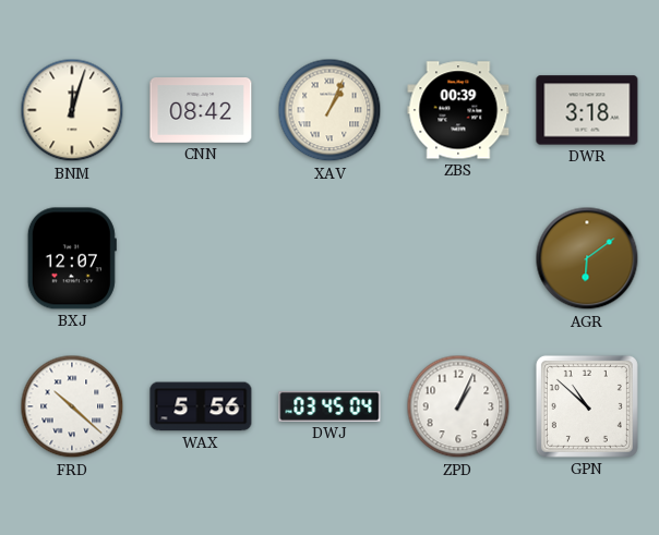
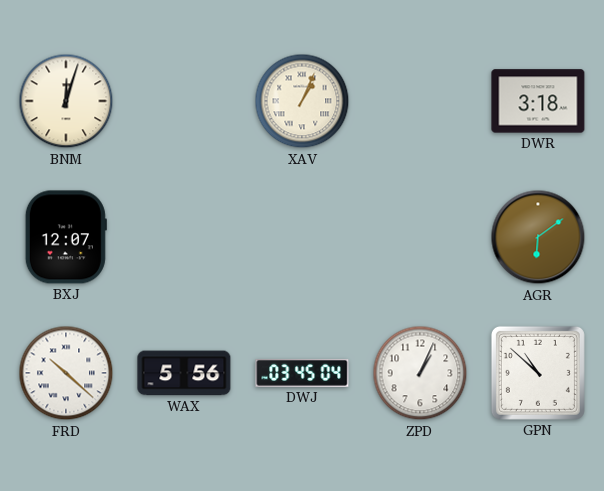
CNN: 08:42 -> none
ZBS: 00:39 -> none
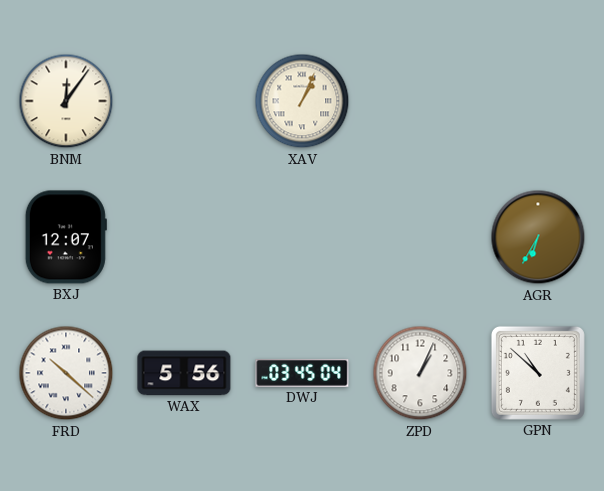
BNM: 12:03 -> 12:06
DWR: 3:18 -> none
AGR: 6:09 -> 6:35
